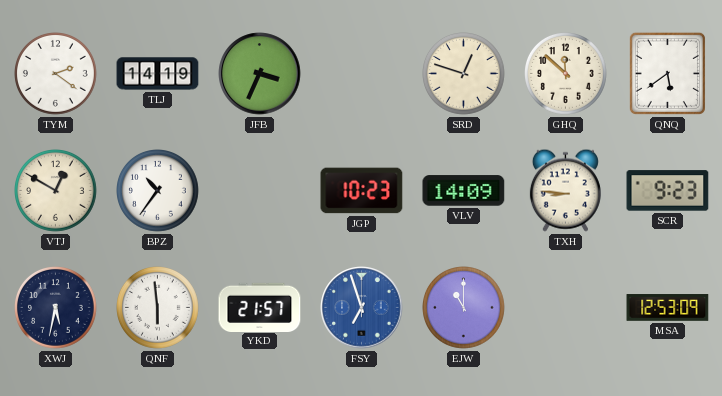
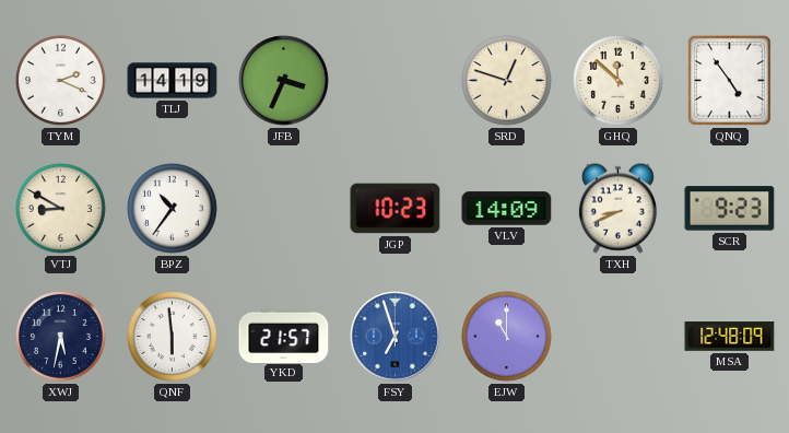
TYM: 2:21 -> 2:19
QNQ: 5:39 -> 4:54
VTJ: 12:50 -> 8:50
TXH: 8:46 -> 8:41
MSA: 12:53 -> 12:48
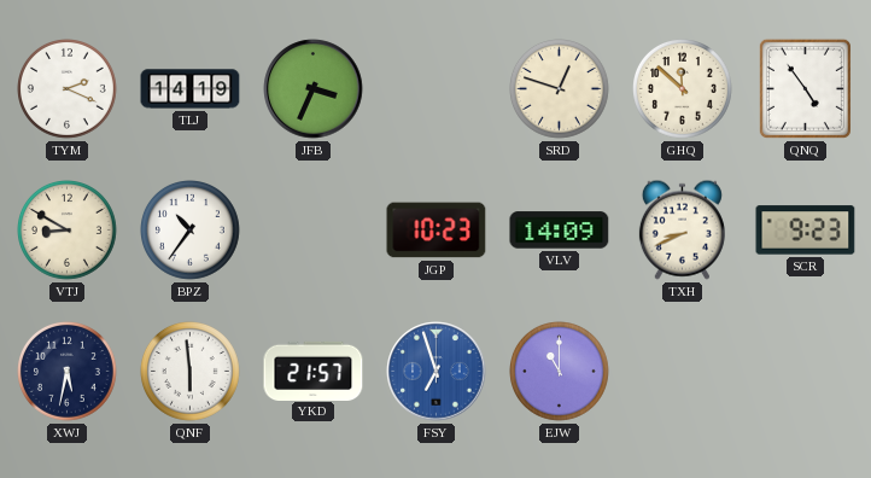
MSA: 12:48 -> none
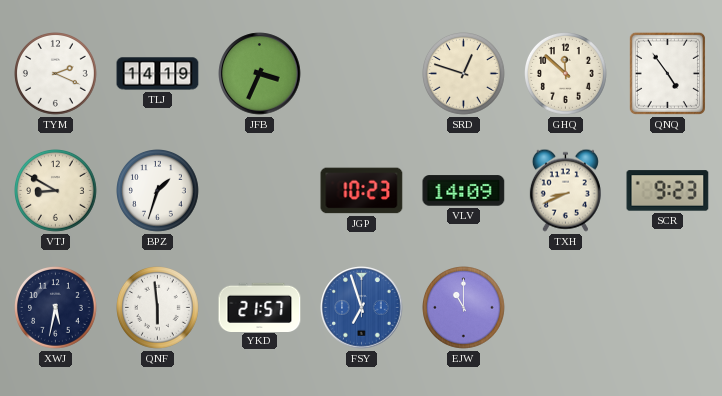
BPZ: 10:36 -> 1:33
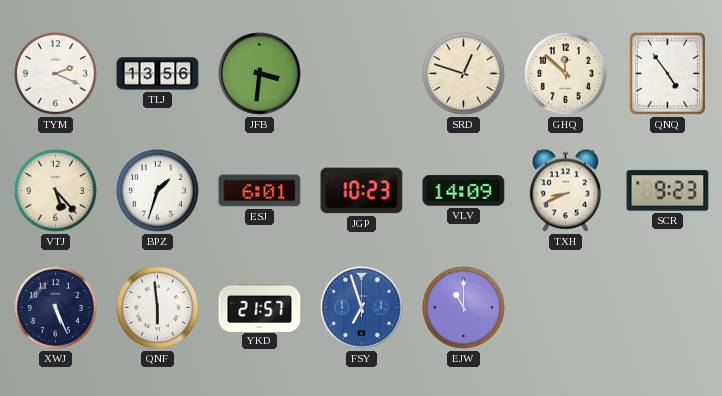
TLJ: 14:19 -> 13:56
JFB: 3:34 -> 3:31
VTJ: 8:50 -> 5:23
ESJ: none -> 6:01
XWJ: 5:32 -> 5:26
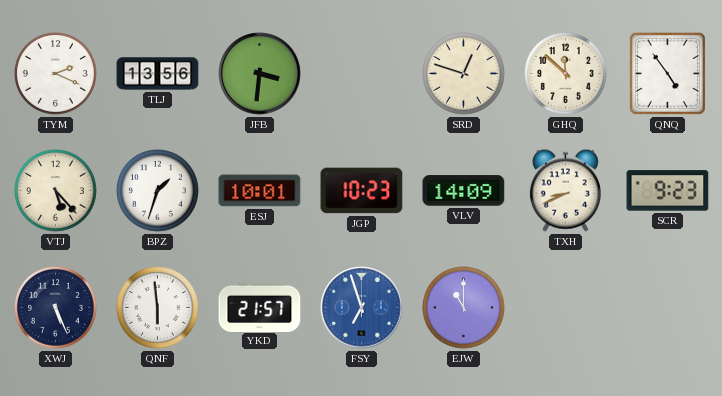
ESJ: 6:01 -> 10:01
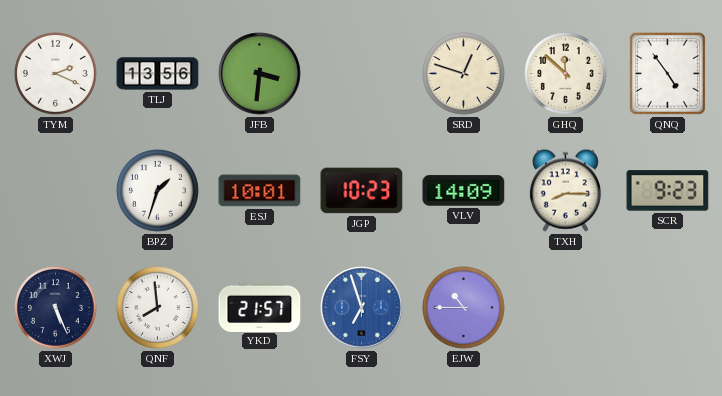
VTJ: 5:23 -> none
TXH: 8:41 -> 8:15
QNF: 5:59 -> 7:59
EJW: 11:00 -> 10:45
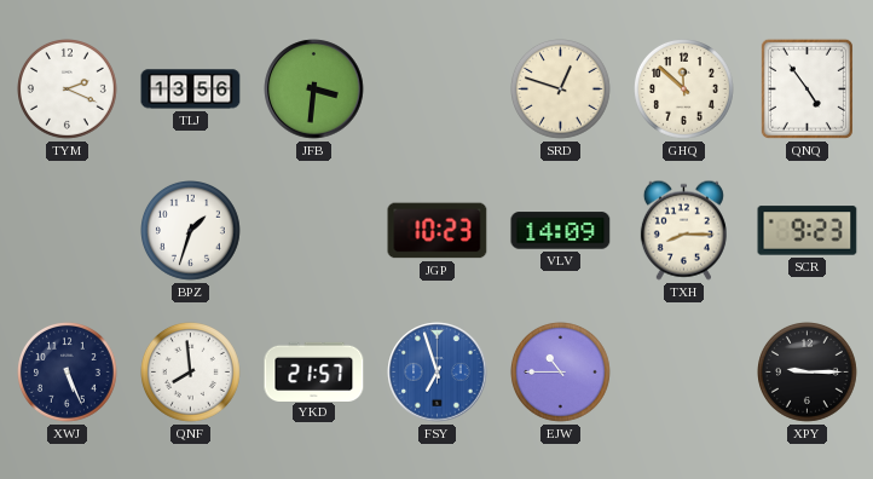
ESJ: 10:01 -> none
XPY: none -> 9:15
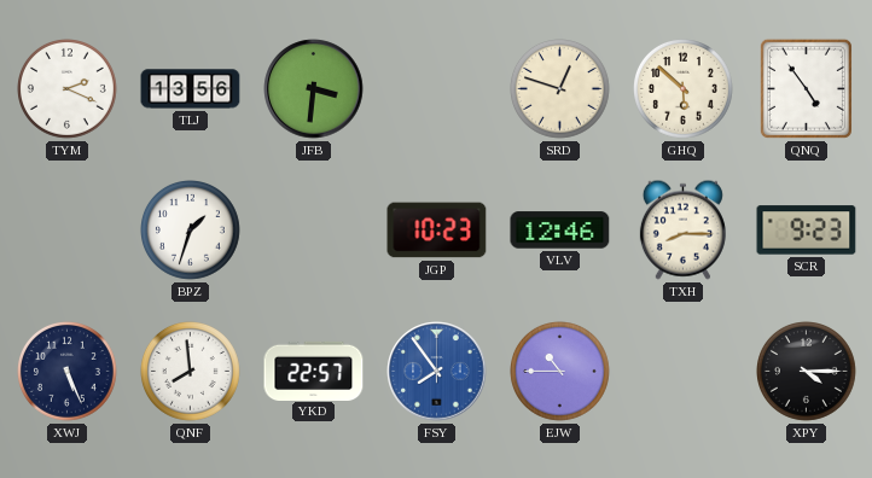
GHQ: 11:52 -> 5:52
VLV: 14:09 -> 12:46
YKD: 21:57 -> 22:57
FSY: 6:57 -> 7:54
XPY: 9:15 -> 4:15
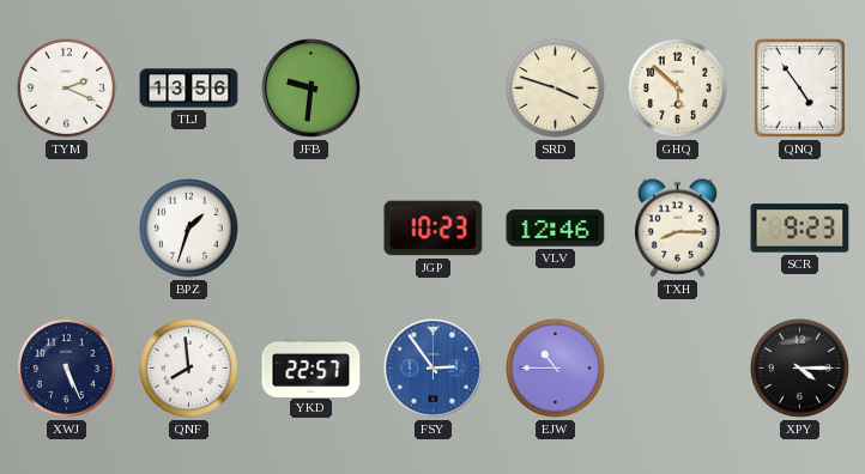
JFB: 3:31 -> 9:31
SRD: 12:48 -> 3:48
FSY: 7:54 -> 2:54
